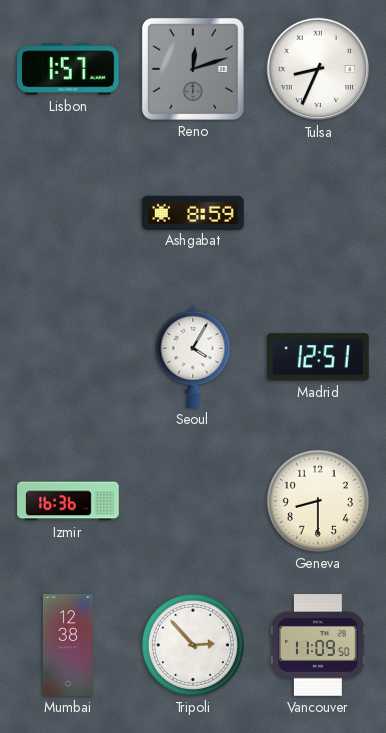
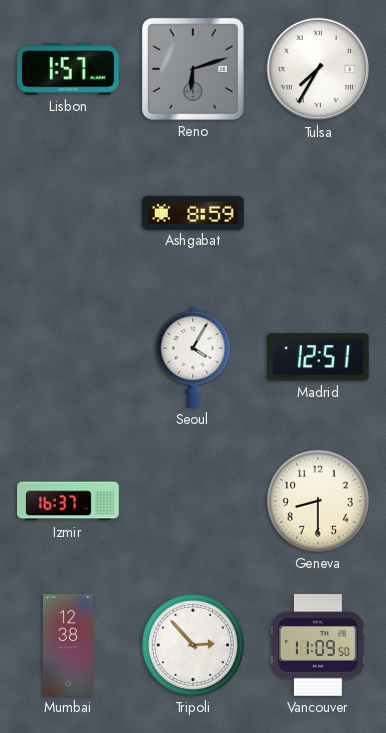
Reno: 12:12 -> 6:12
Tulsa: 8:34 -> 7:35
Izmir: 16:36 -> 16:37
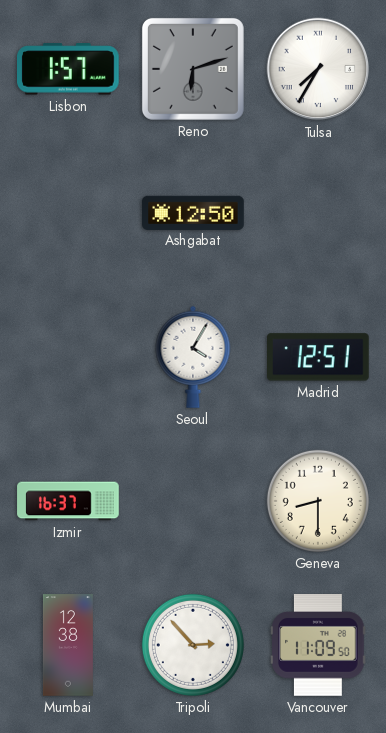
Ashgabat: 8:59 -> 12:50
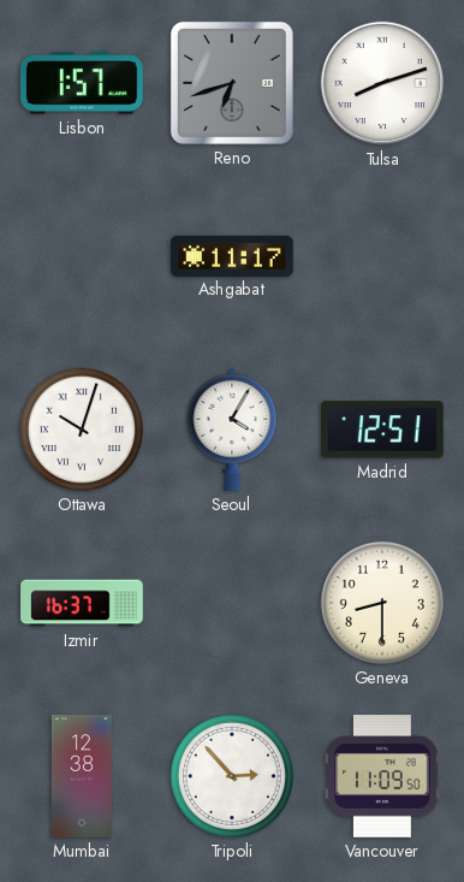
Reno: 6:12 -> 6:42
Tulsa: 7:35 -> 8:12
Ashgabat: 12:50 -> 11:17
Ottawa: none -> 10:03
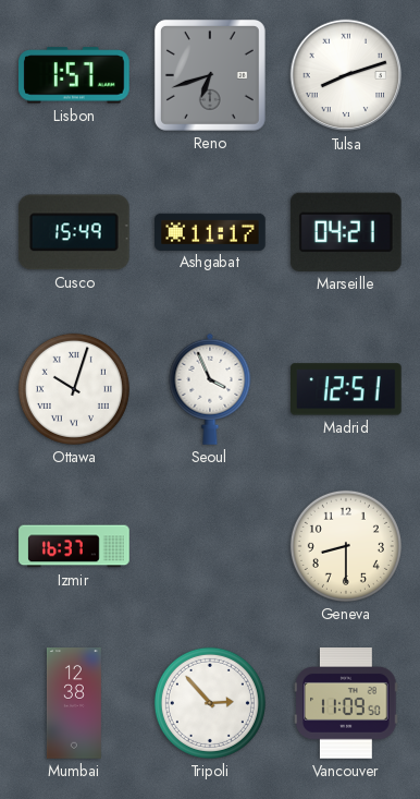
Cusco: none -> 15:49
Marseille: none -> 04:21
Seoul: 4:05 -> 3:56
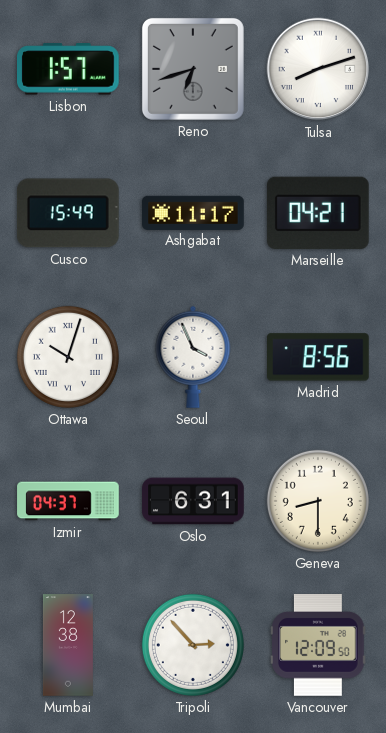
Madrid: 12:51 -> 8:56
Izmir: 16:37 -> 04:37
Oslo: none -> 6:31
Vancouver: 11:09 -> 12:09
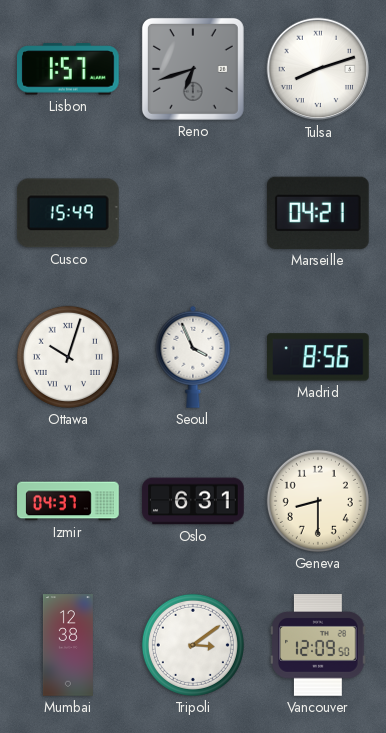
Ashgabat: 11:17 -> none
Tripoli: 2:53 -> 3:09
